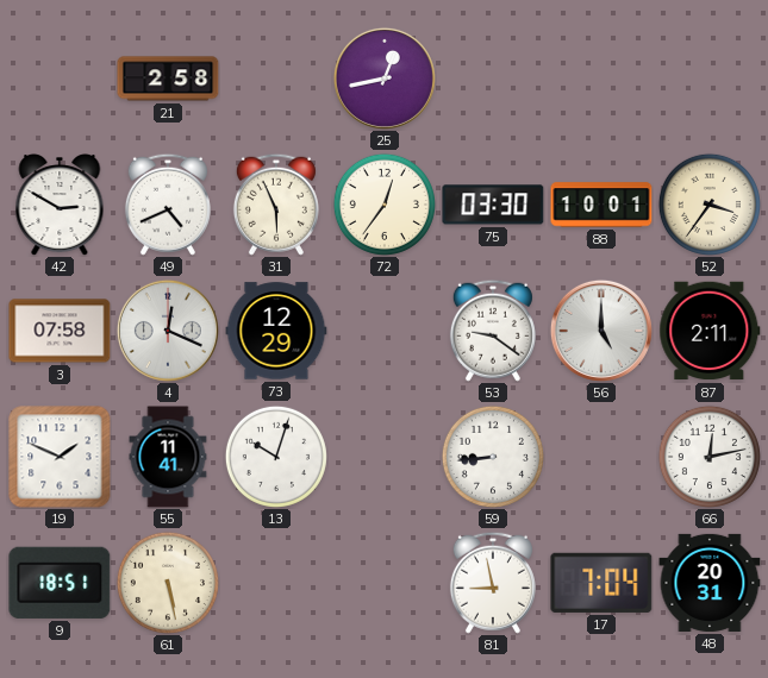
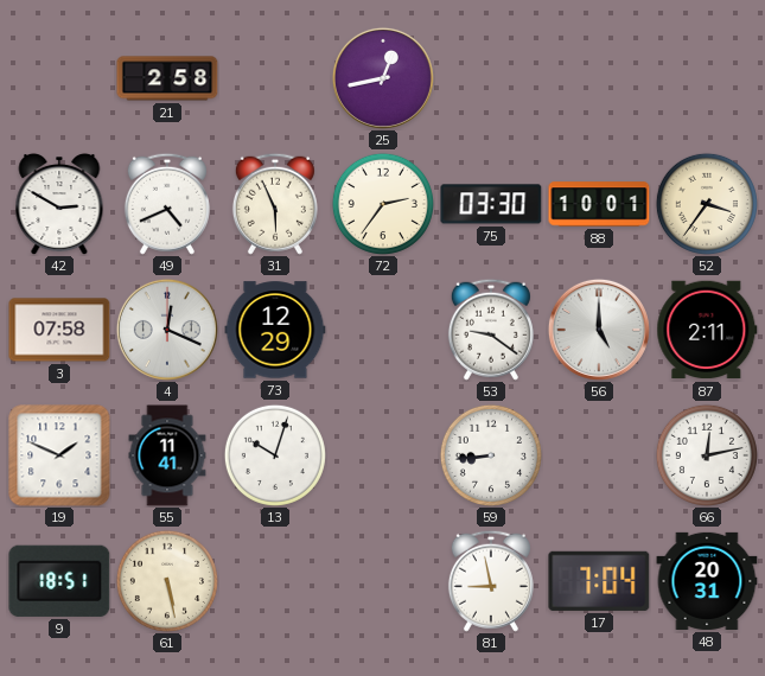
72: 12:36 -> 2:36
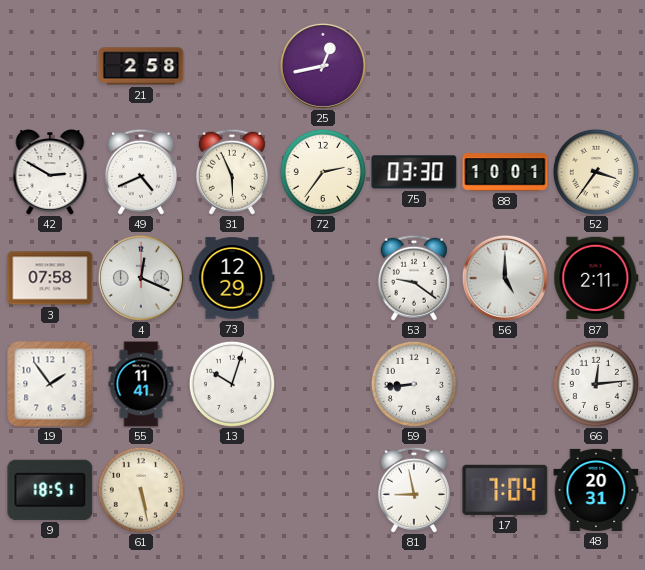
19: 1:49 -> 1:54
66: 12:13 -> 12:14
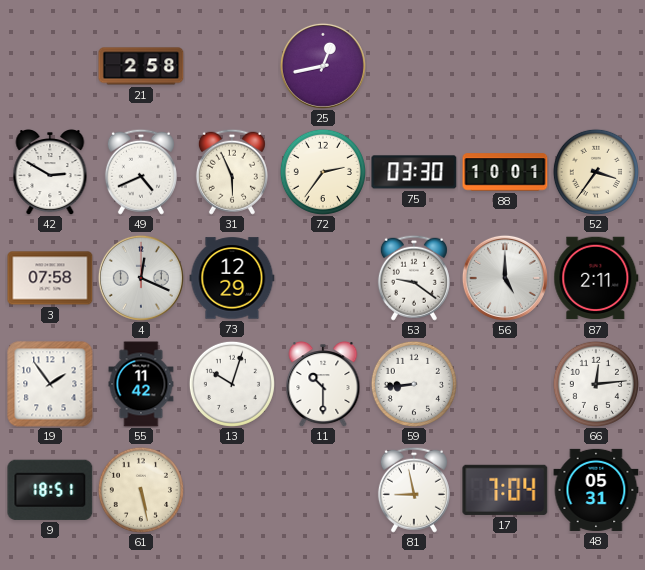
55: 11:41 -> 11:42
11: none -> 10:30
48: 20:31 -> 05:31
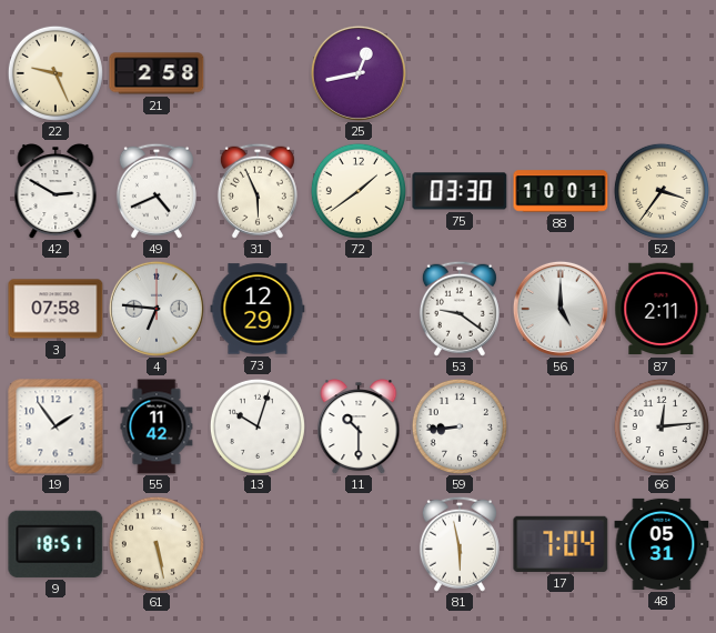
22: none -> 9:26
72: 2:36 -> 1:39
4: 12:19 -> 6:46
81: 8:58 -> 5:58
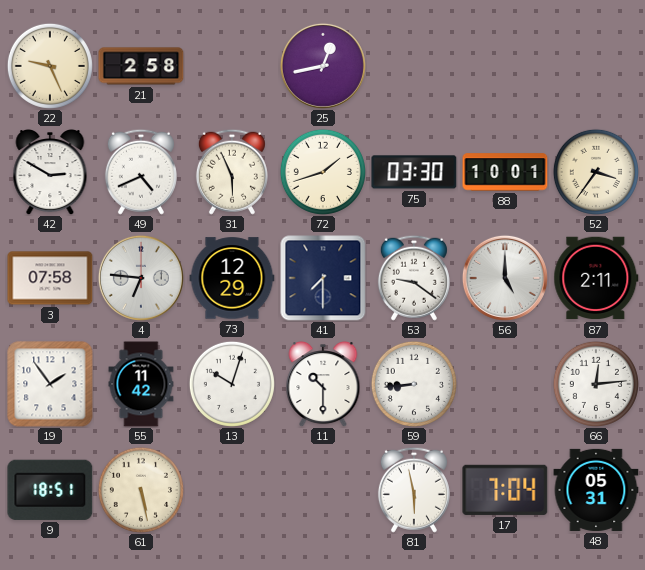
72: 1:39 -> 1:42
41: none -> 7:30
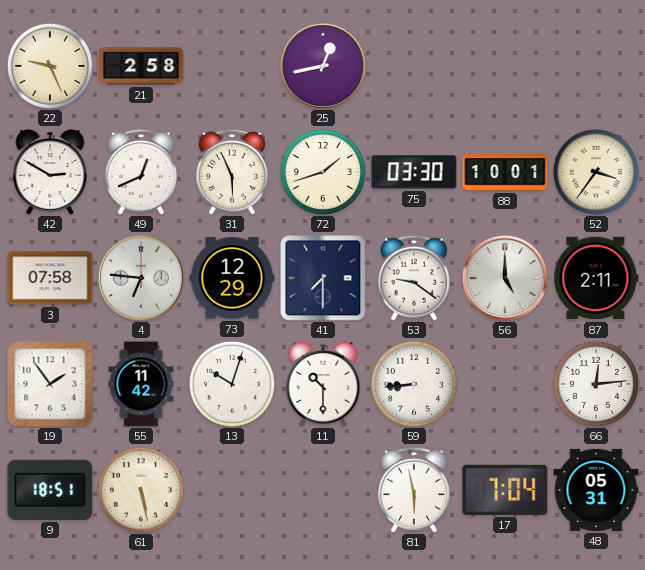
49: 4:41 -> 12:41
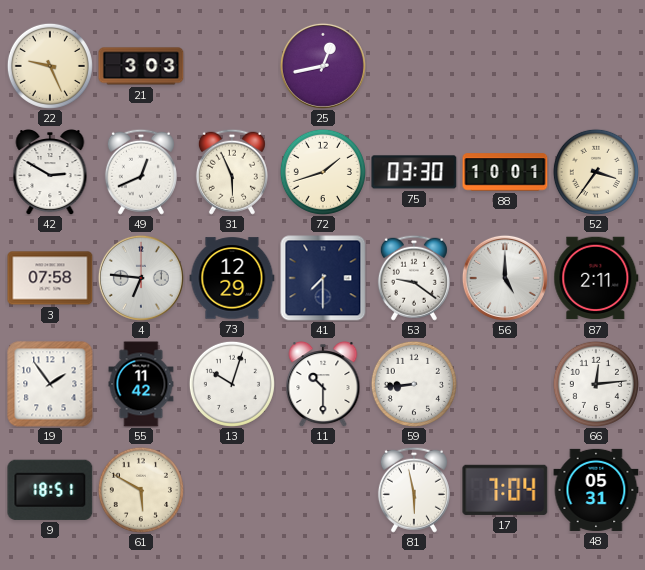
21: 2:58 -> 3:03
61: 5:28 -> 5:50
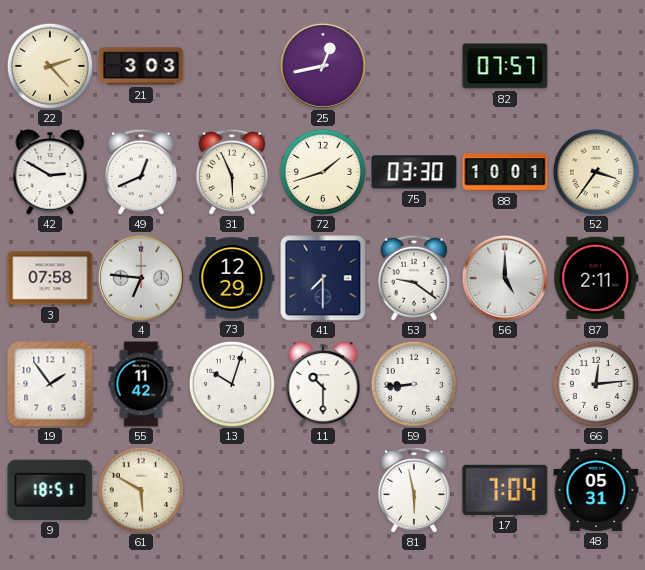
22: 9:26 -> 2:23
82: none -> 07:57
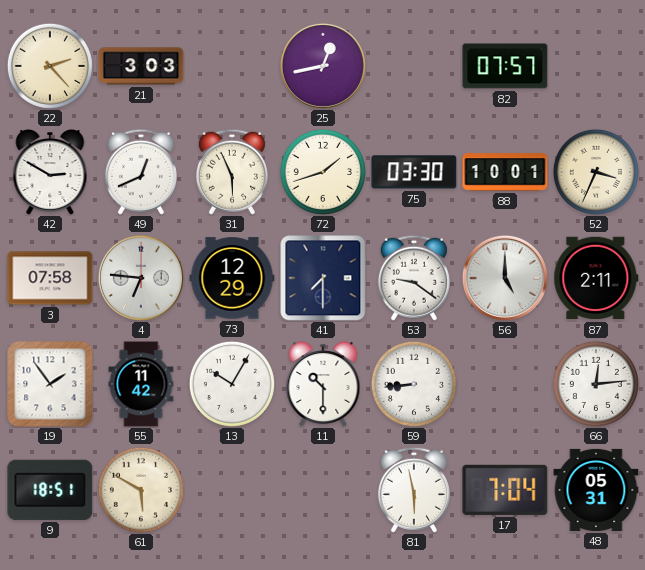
52: 3:36 -> 3:34
13: 10:03 -> 10:05
